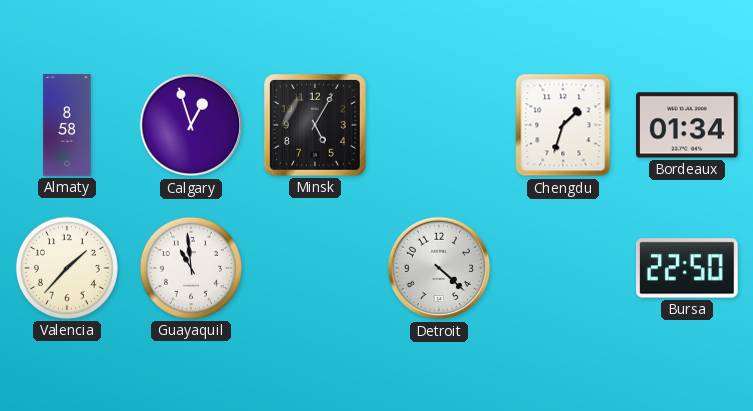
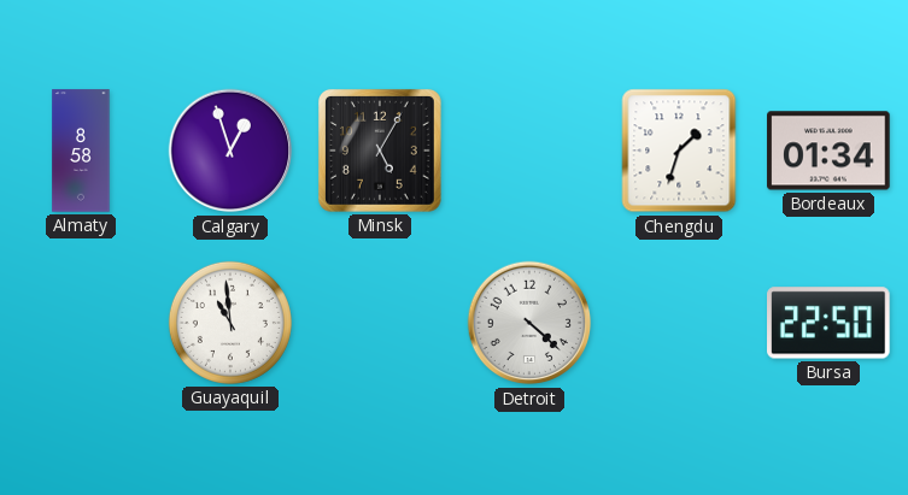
Valencia: 1:37 -> none
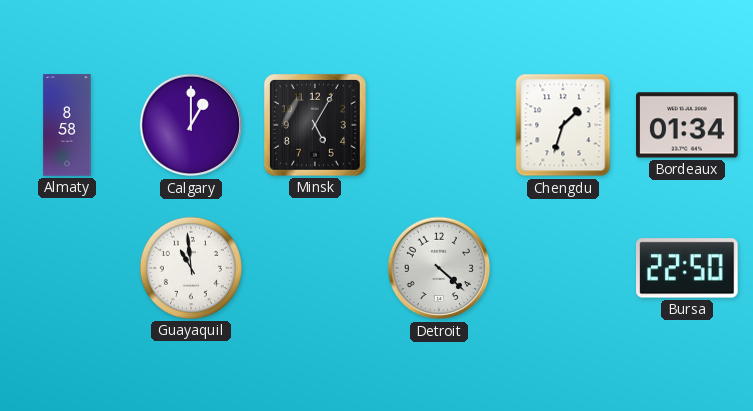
Calgary: 12:57 -> 1:00
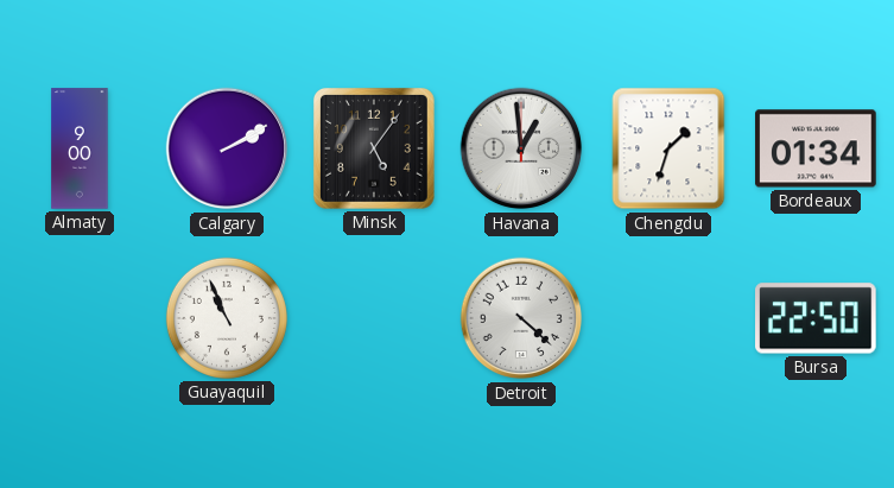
Almaty: 8:58 -> 9:00
Calgary: 1:00 -> 2:10
Minsk: 5:05 -> 5:06
Havana: none -> 12:59
Guayaquil: 10:59 -> 10:56
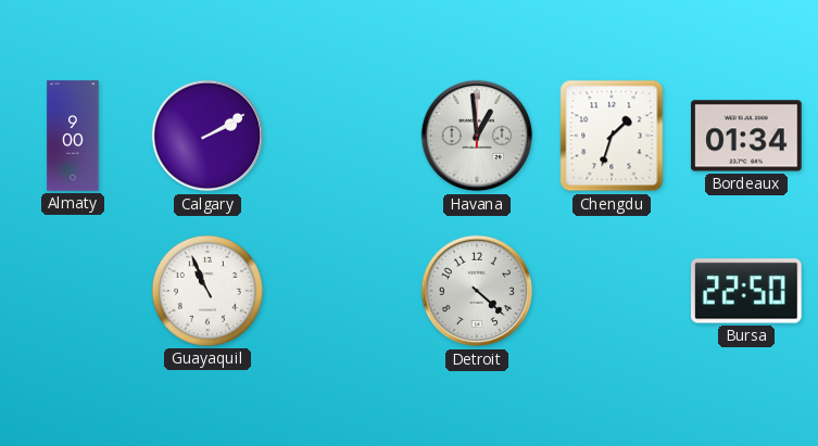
Minsk: 5:06 -> none
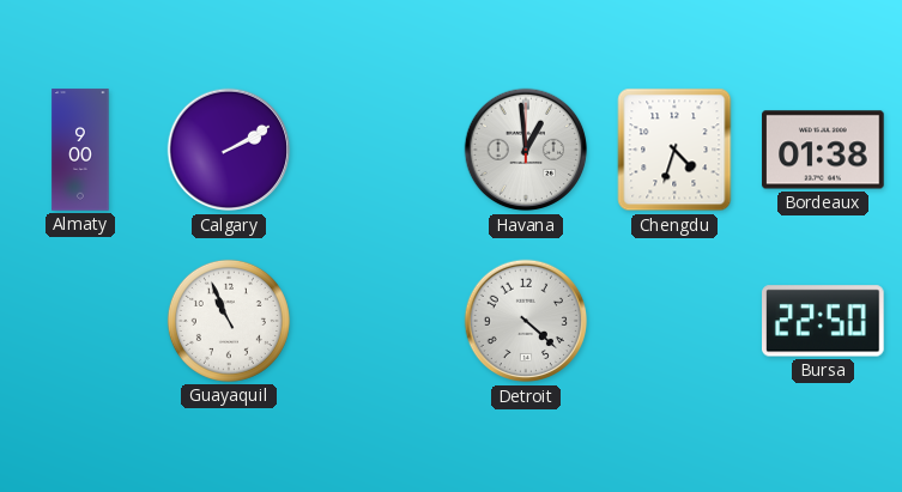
Chengdu: 1:33 -> 4:33
Bordeaux: 01:34 -> 01:38
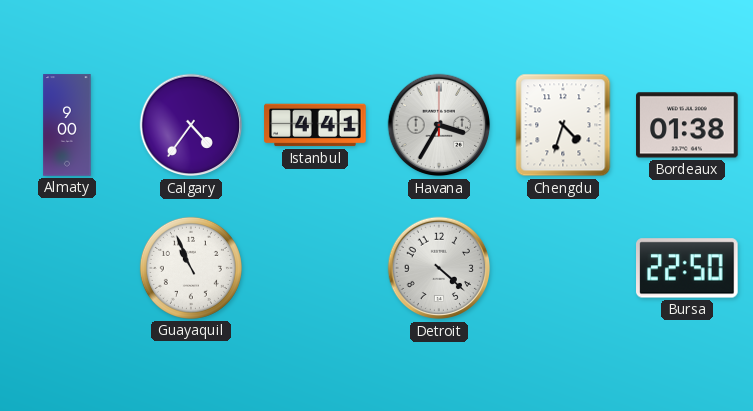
Calgary: 2:10 -> 4:36
Istanbul: none -> 4:41
Havana: 12:59 -> 3:35
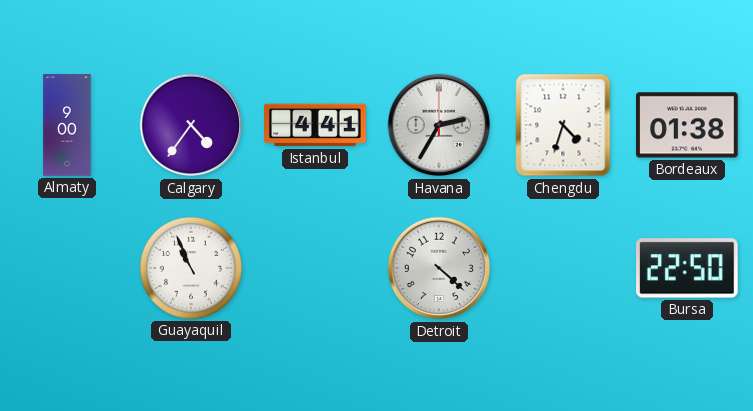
Havana: 3:35 -> 2:35
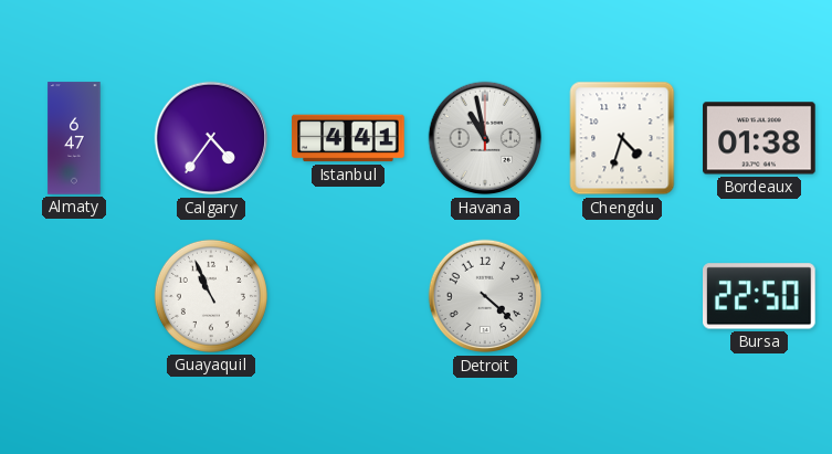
Almaty: 9:00 -> 6:47
Havana: 2:35 -> 10:58
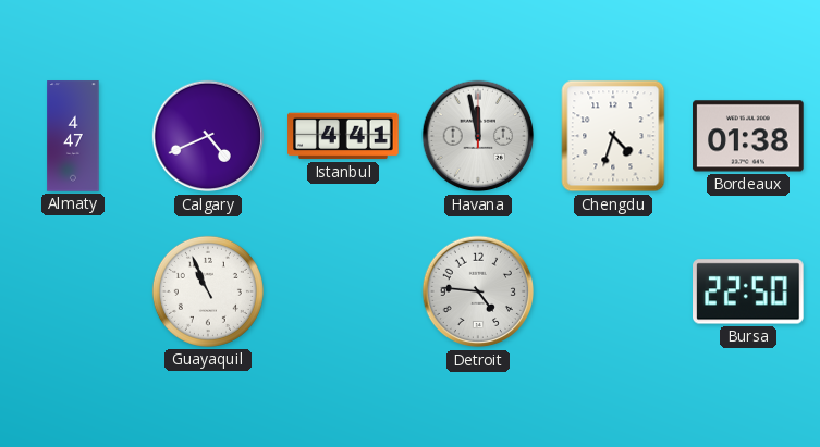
Almaty: 6:47 -> 4:47
Calgary: 4:36 -> 4:41
Havana: 10:58 -> 11:58
Detroit: 4:22 -> 4:46
